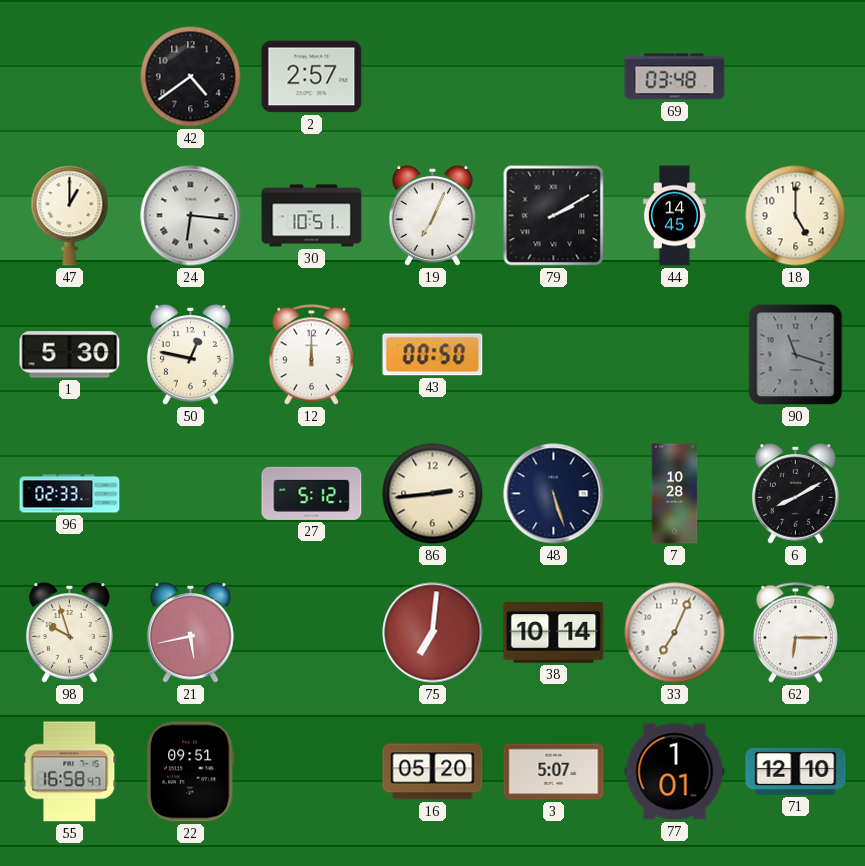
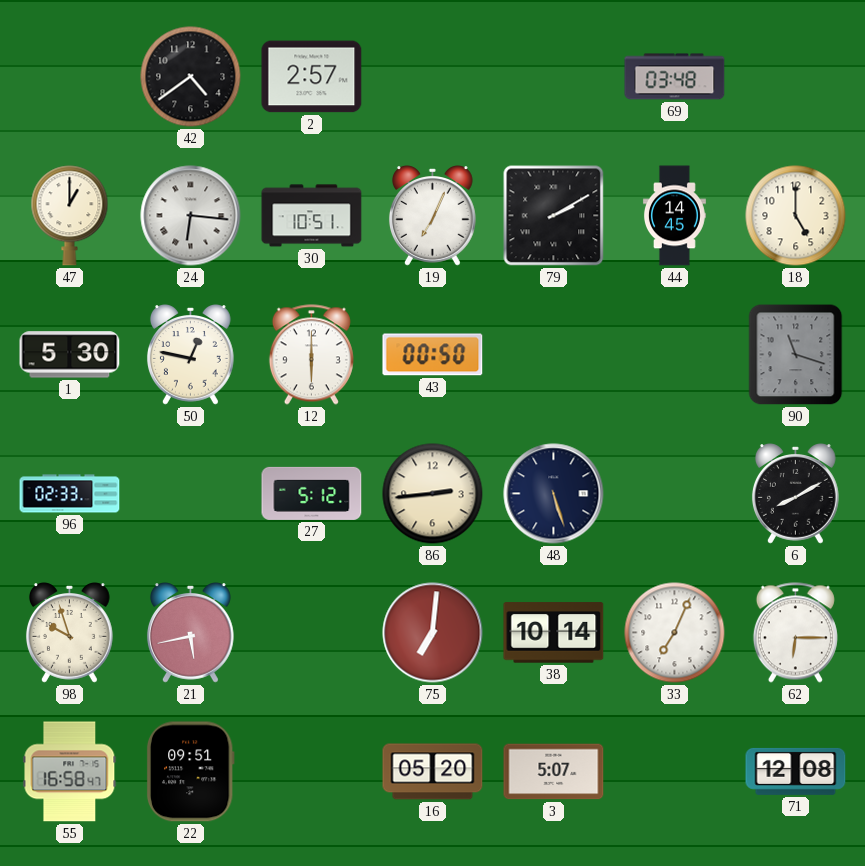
12: 12:00 -> 6:00
7: 10:28 -> none
77: 1:01 -> none
71: 12:10 -> 12:08
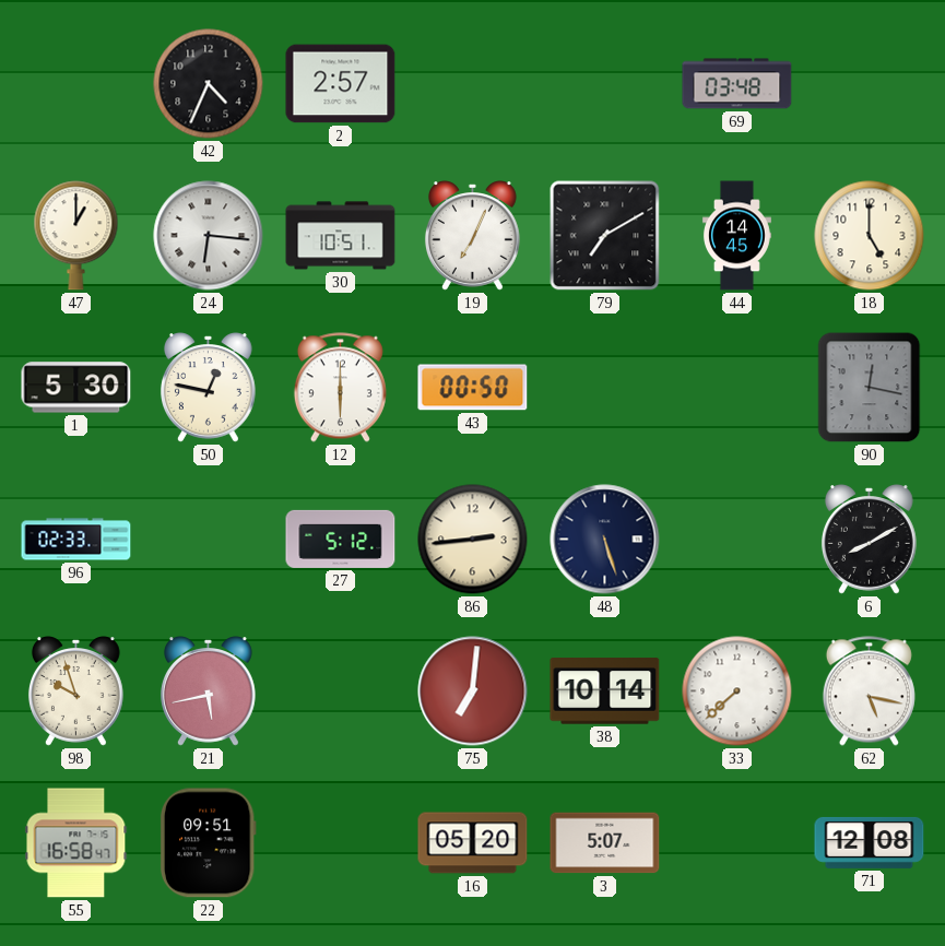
42: 4:39 -> 4:34
79: 2:10 -> 7:10
90: 11:18 -> 12:17
33: 7:04 -> 7:38
62: 6:15 -> 5:17
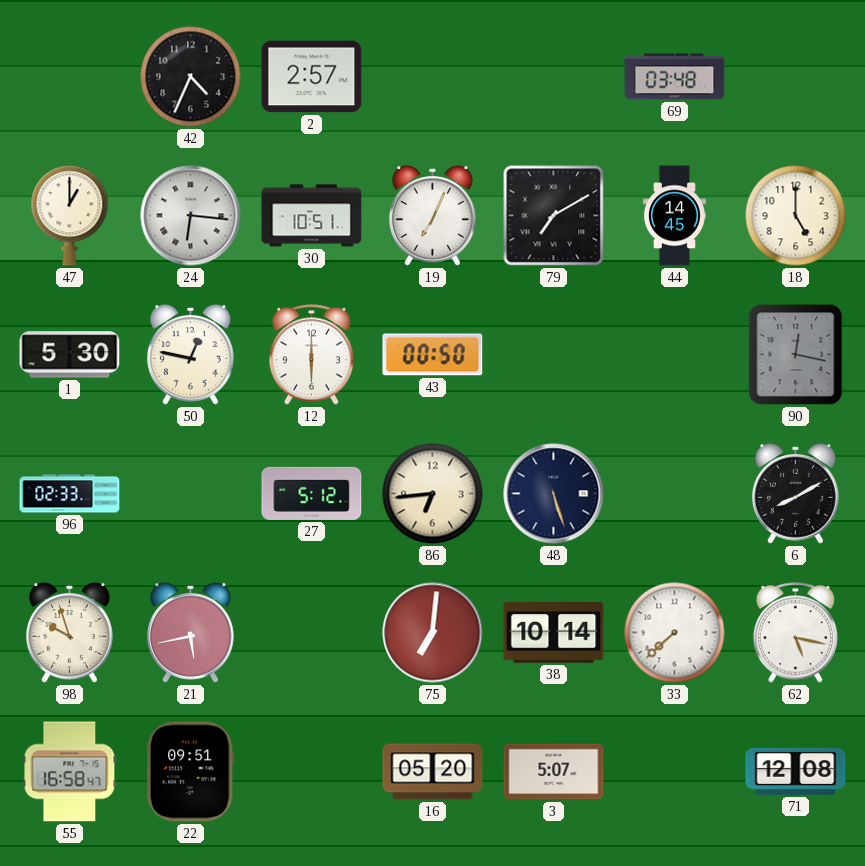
86: 2:44 -> 6:44
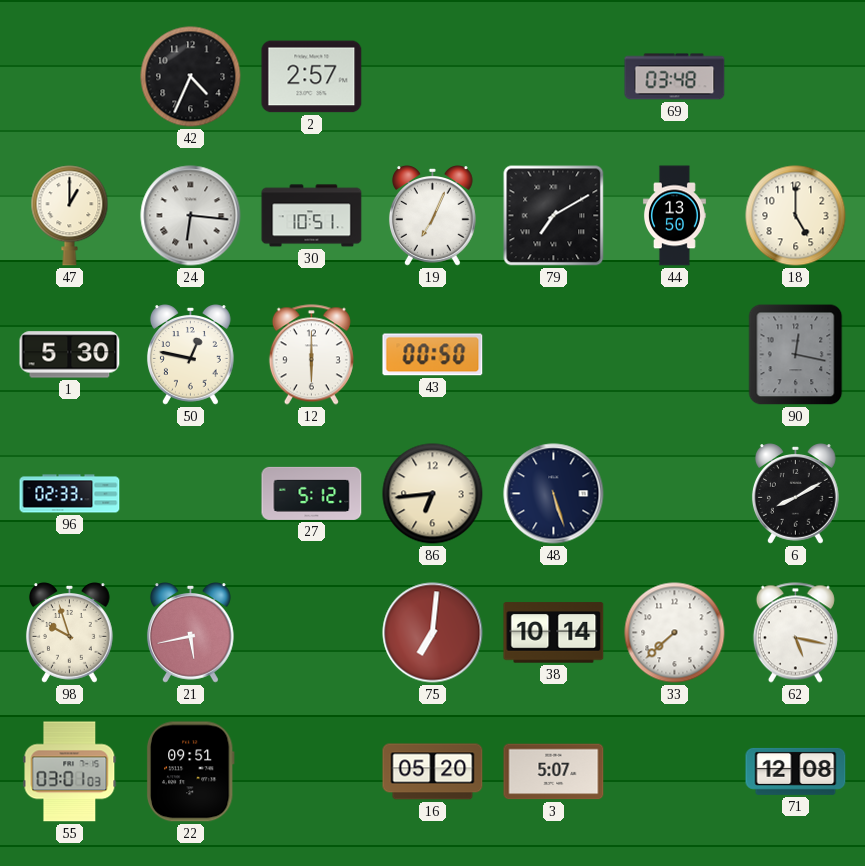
44: 14:45 -> 13:50
55: 16:58 -> 03:01
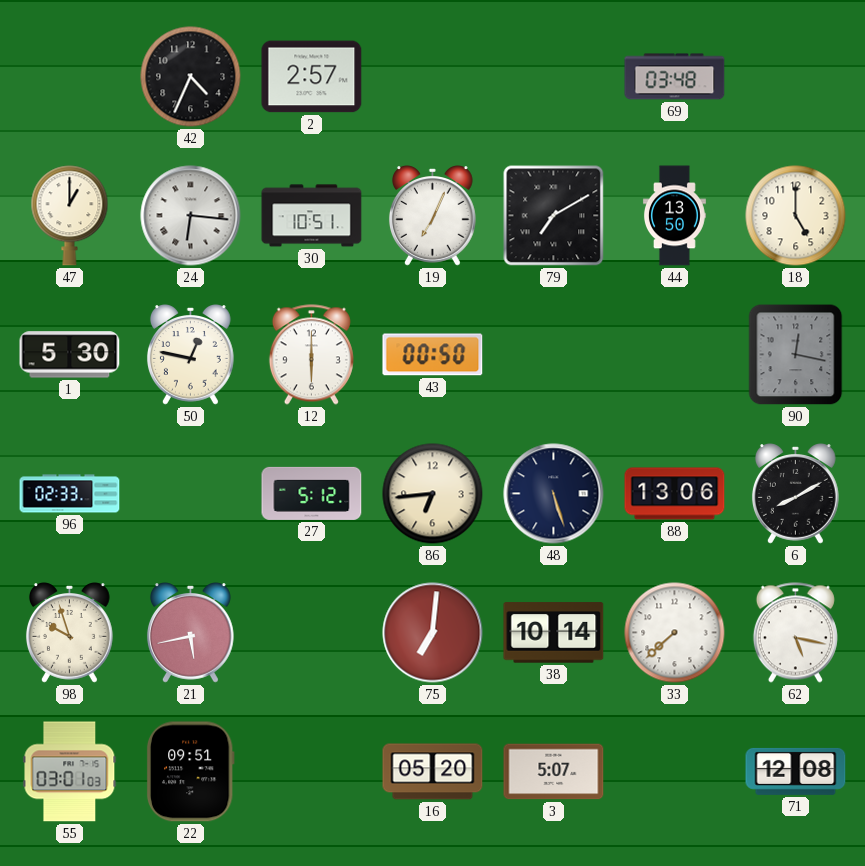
88: none -> 13:06
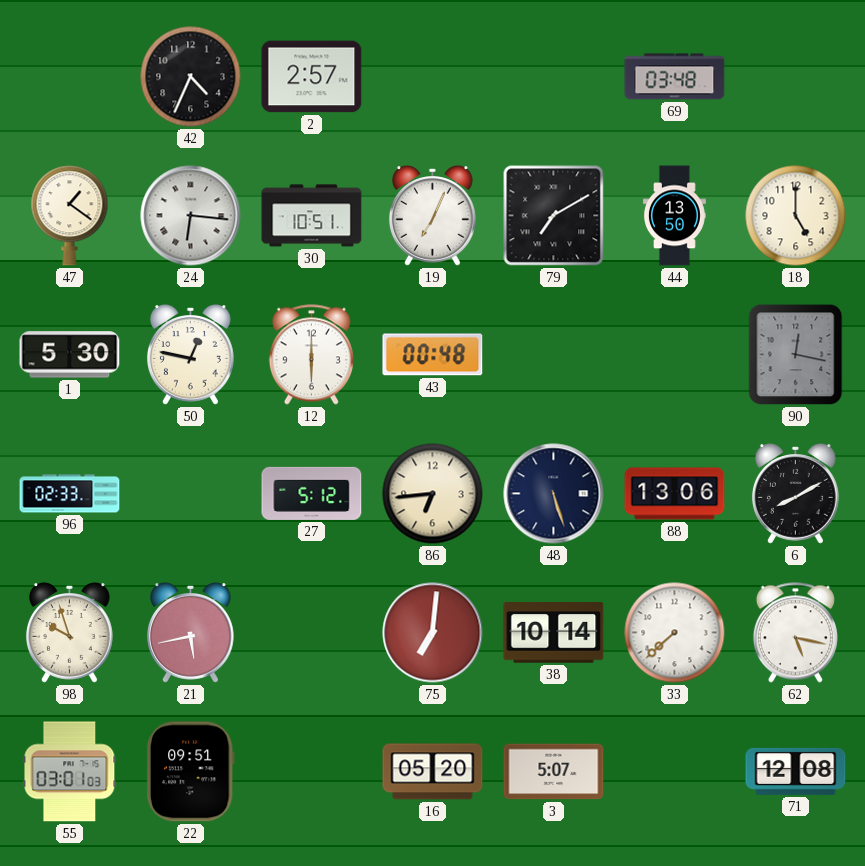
47: 1:00 -> 1:21
43: 00:50 -> 00:48
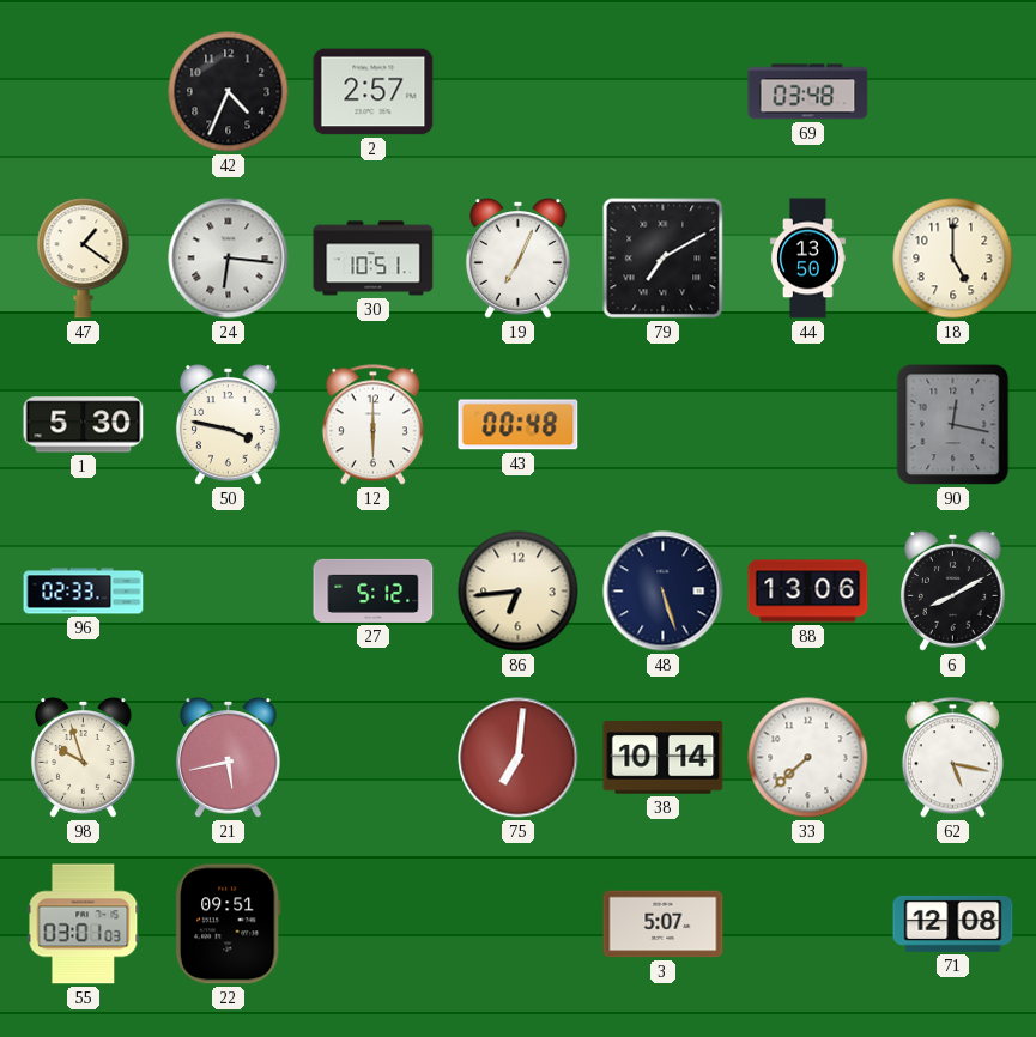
50: 12:47 -> 3:47
16: 05:20 -> none
